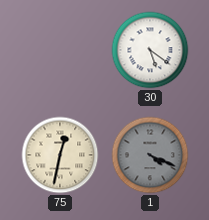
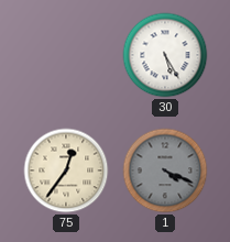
30: 5:21 -> 5:25
75: 12:32 -> 12:36
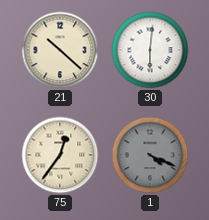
21: none -> 10:22
30: 5:25 -> 6:01
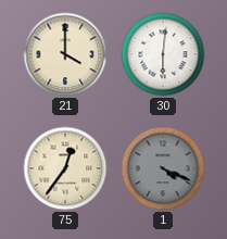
21: 10:22 -> 4:00
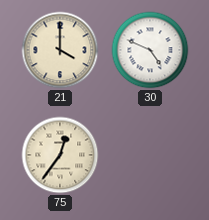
30: 6:01 -> 4:49
1: 4:19 -> none
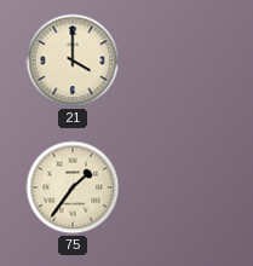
30: 4:49 -> none
75: 12:36 -> 1:36
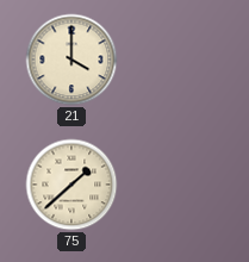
75: 1:36 -> 1:38
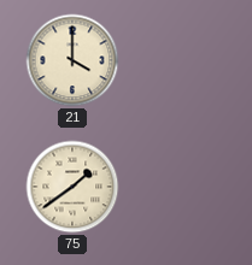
75: 1:38 -> 1:39
